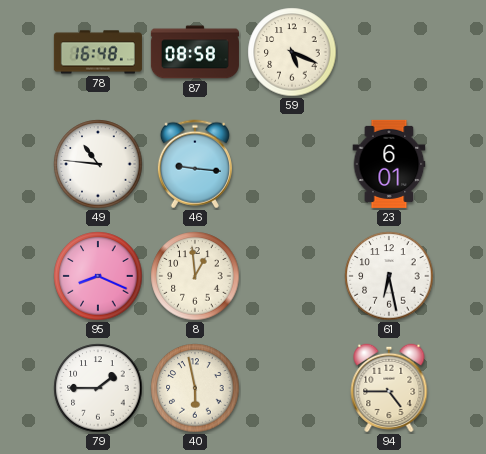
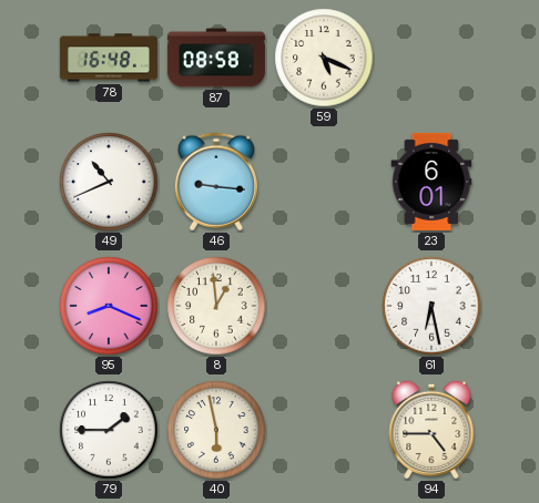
49: 10:46 -> 10:41
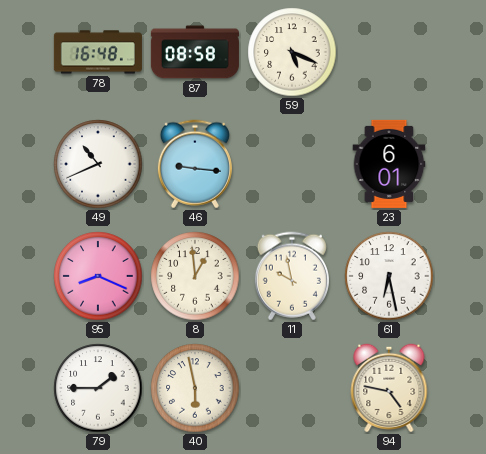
11: none -> 9:58
94: 4:45 -> 4:47
